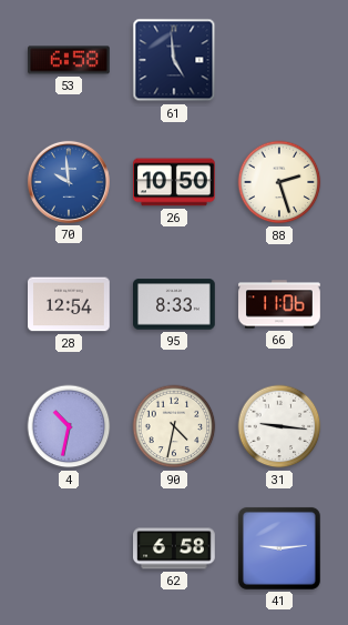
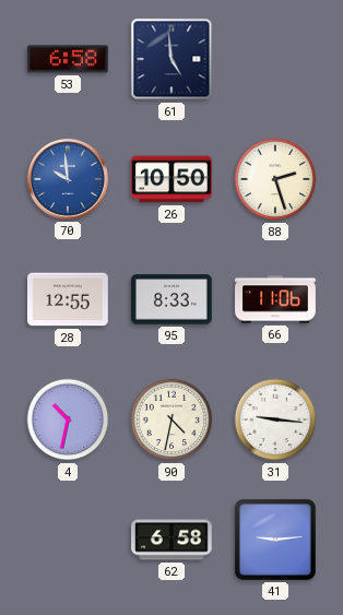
28: 12:54 -> 12:55
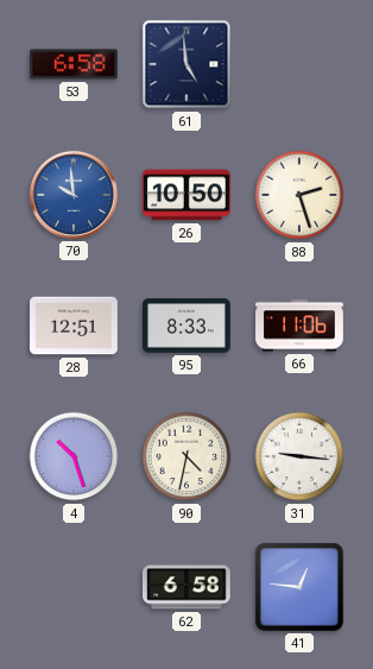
28: 12:55 -> 12:51
4: 10:32 -> 10:27
41: 9:14 -> 12:46
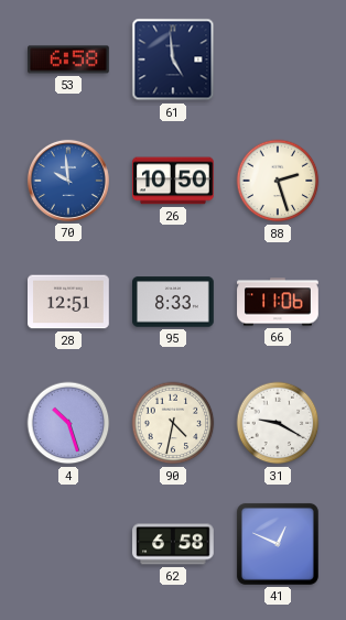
31: 9:16 -> 9:20
41: 12:46 -> 12:49
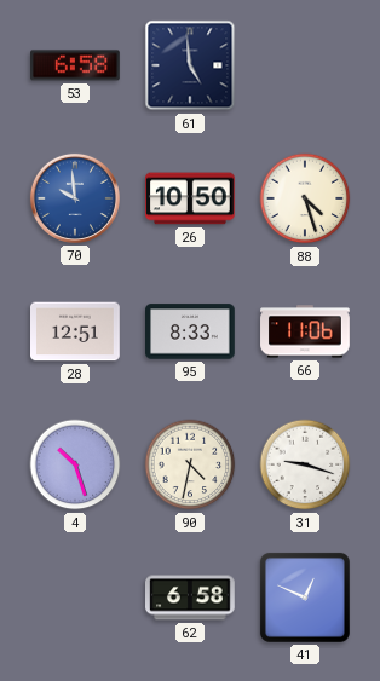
88: 2:27 -> 4:27
31: 9:20 -> 9:18
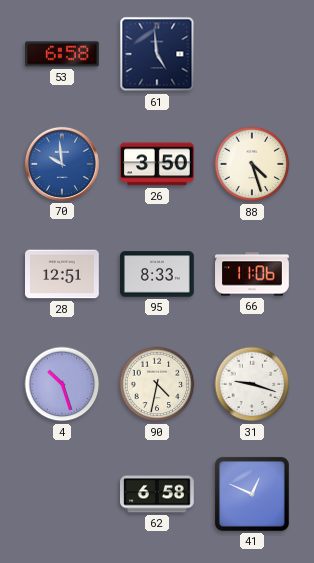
26: 10:50 -> 3:50
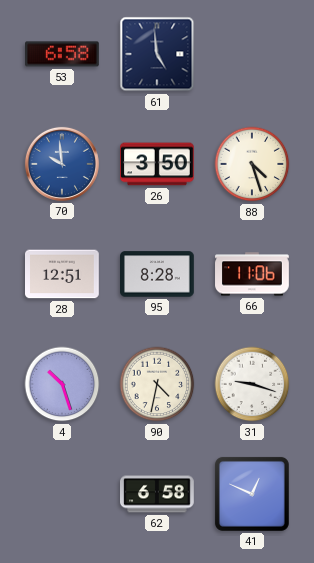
95: 8:33 -> 8:28
